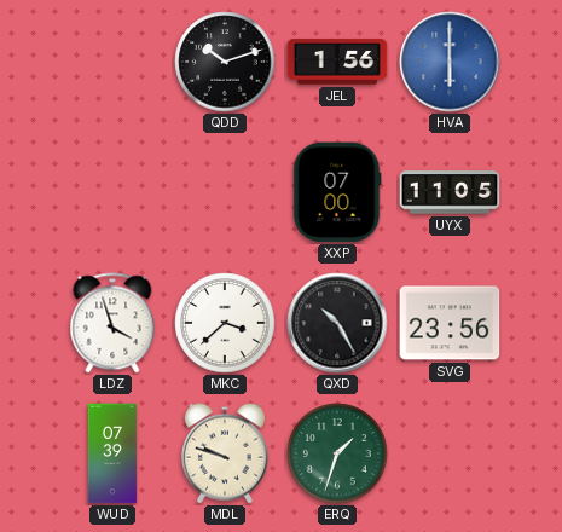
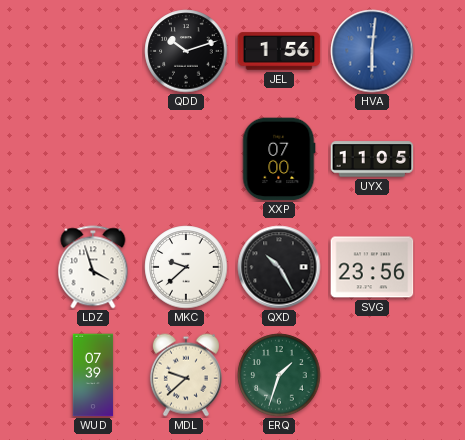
HVA: 6:00 -> 6:01
MKC: 3:38 -> 9:38
MDL: 9:48 -> 9:38
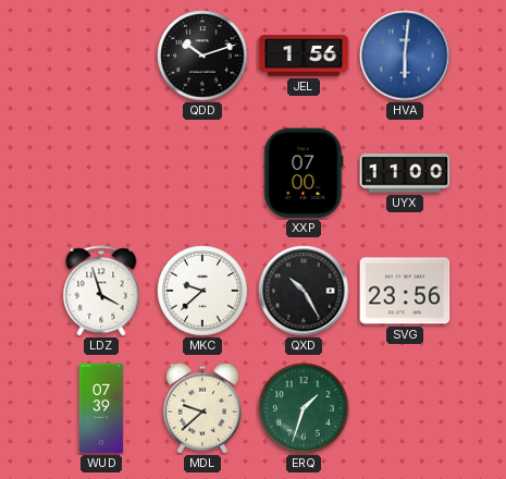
UYX: 11:05 -> 11:00
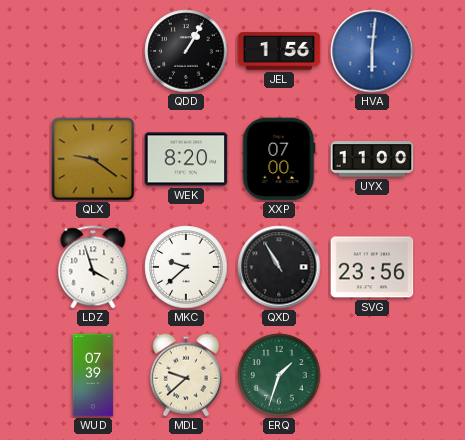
QDD: 10:12 -> 1:05
QLX: none -> 9:21
WEK: none -> 8:20
QXD: 10:25 -> 10:55
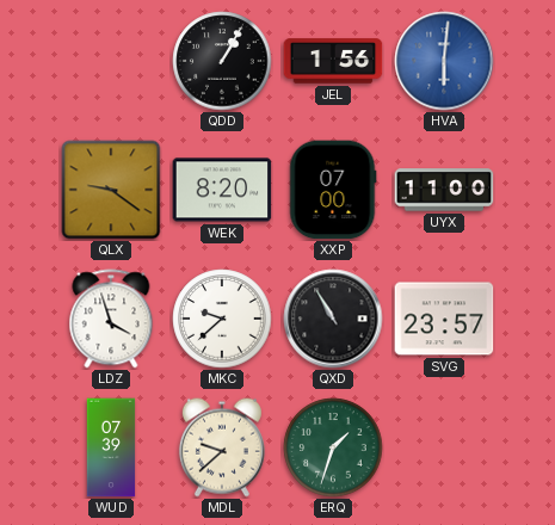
SVG: 23:56 -> 23:57
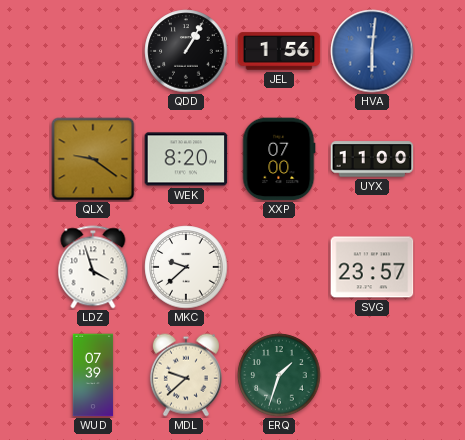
QXD: 10:55 -> none
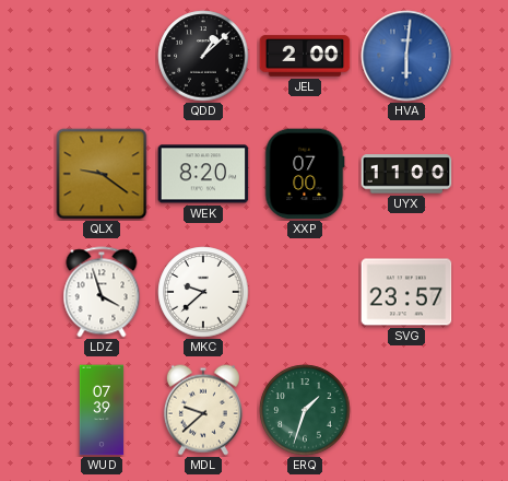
QDD: 1:05 -> 1:08
JEL: 1:56 -> 2:00
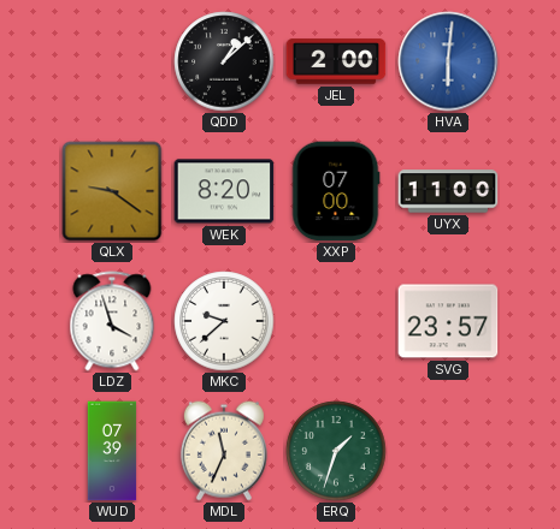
MDL: 9:38 -> 11:34
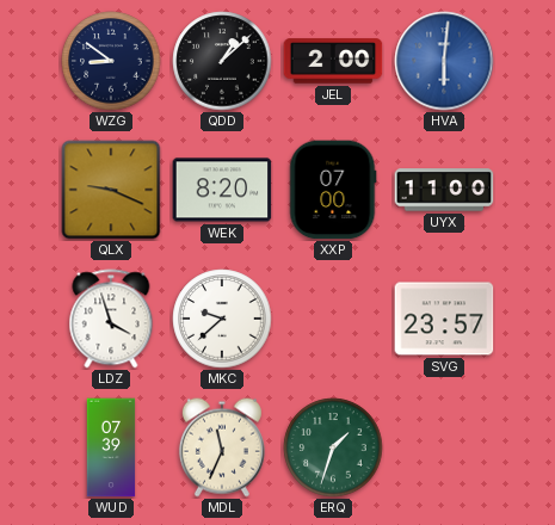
WZG: none -> 8:51
QLX: 9:21 -> 9:19
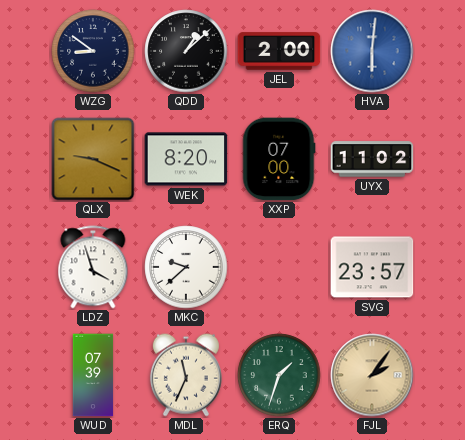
UYX: 11:00 -> 11:02
FJL: none -> 2:06
